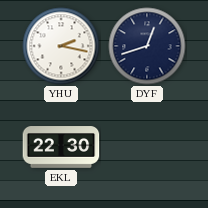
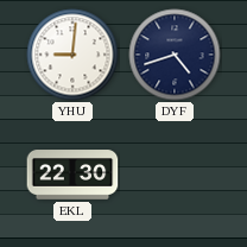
YHU: 2:17 -> 9:01
DYF: 12:42 -> 4:42
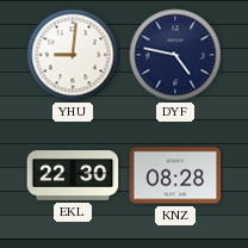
DYF: 4:42 -> 4:47
KNZ: none -> 08:28
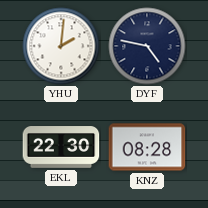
YHU: 9:01 -> 2:01
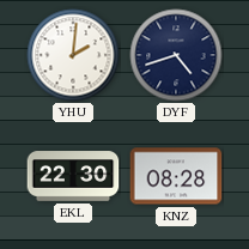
DYF: 4:47 -> 4:42
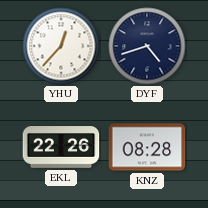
YHU: 2:01 -> 12:37
EKL: 22:30 -> 22:26
